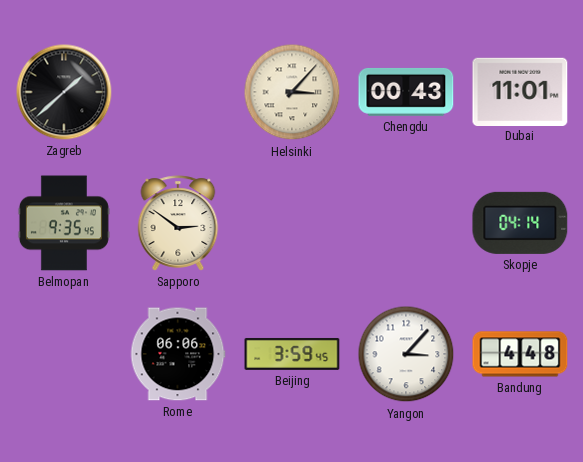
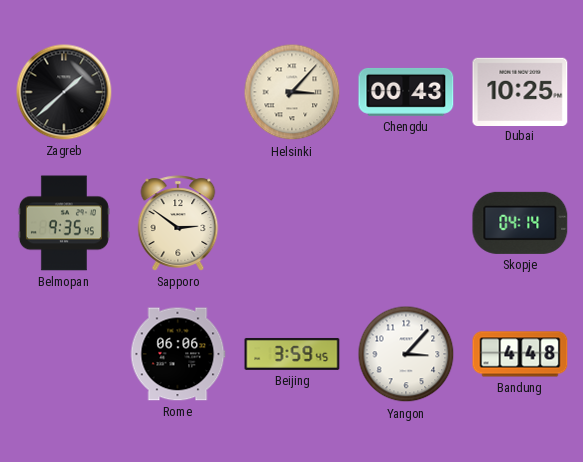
Dubai: 11:01 -> 10:25
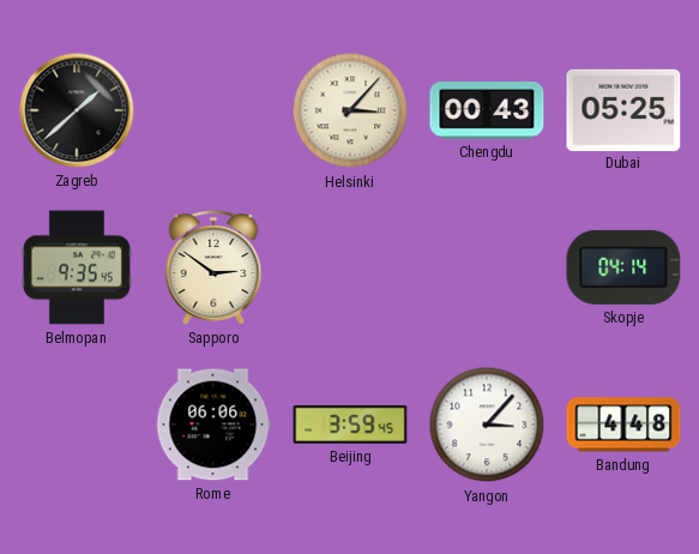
Dubai: 10:25 -> 05:25
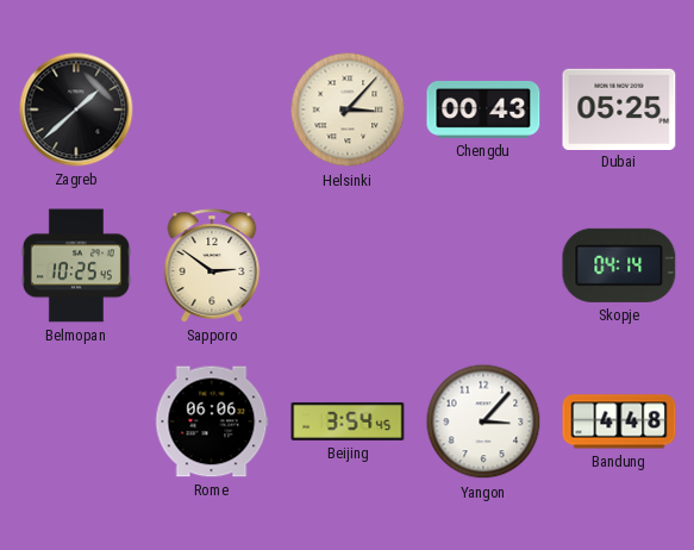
Belmopan: 9:35 -> 10:25
Beijing: 3:59 -> 3:54
